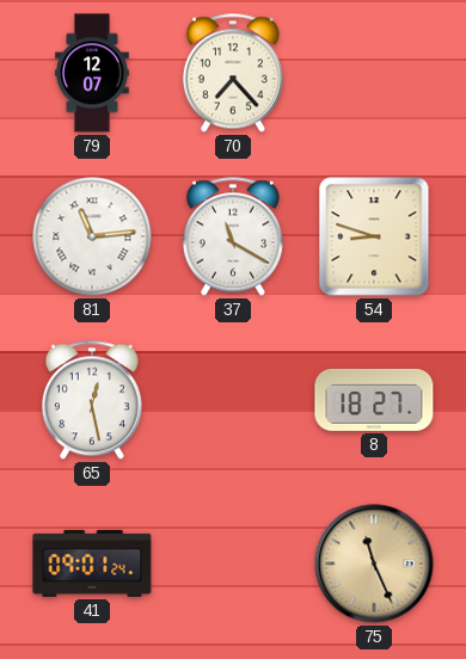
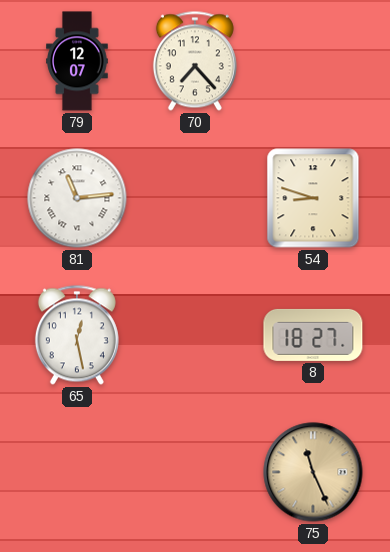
37: 11:20 -> none
41: 09:01 -> none
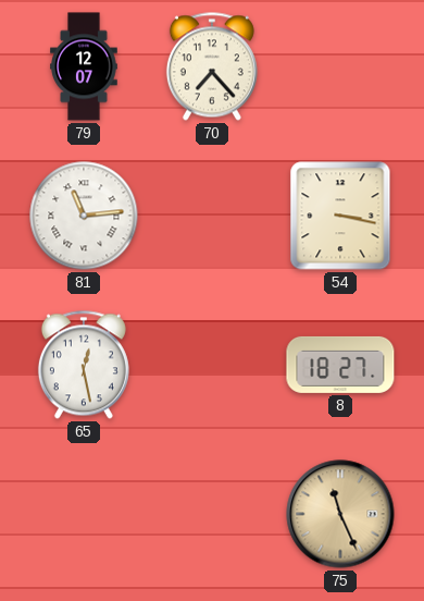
54: 8:48 -> 3:17
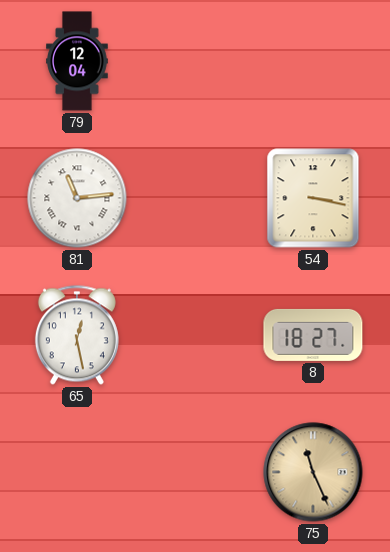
79: 12:07 -> 12:04
70: 7:23 -> none
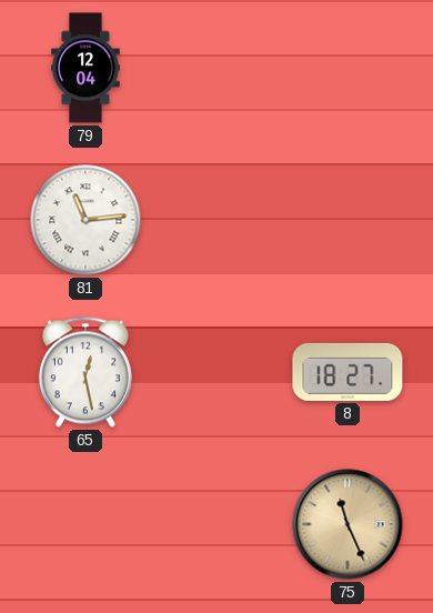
54: 3:17 -> none
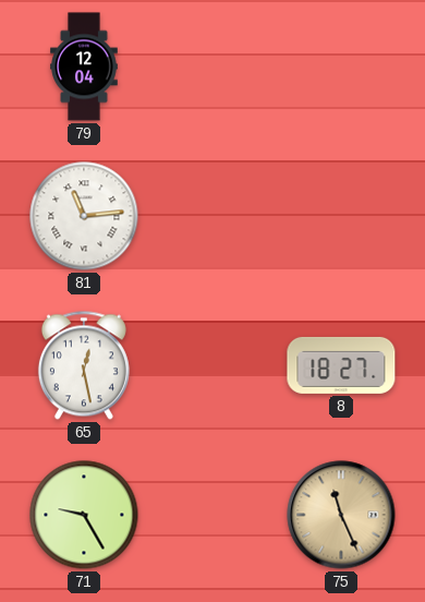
71: none -> 9:25
